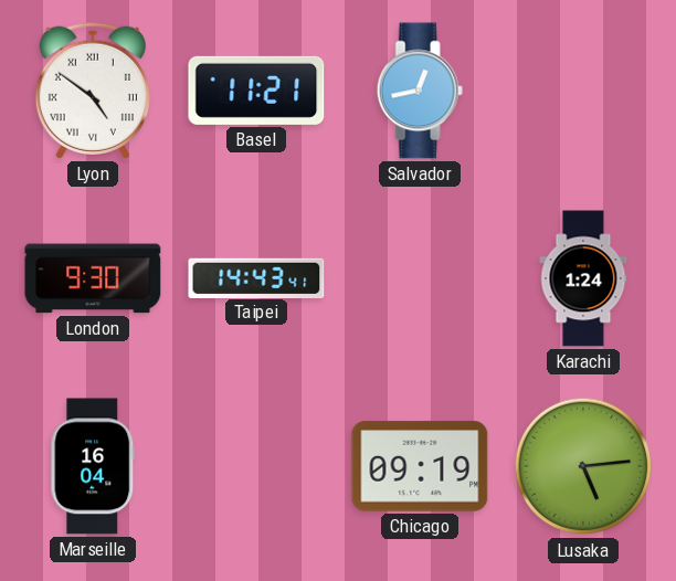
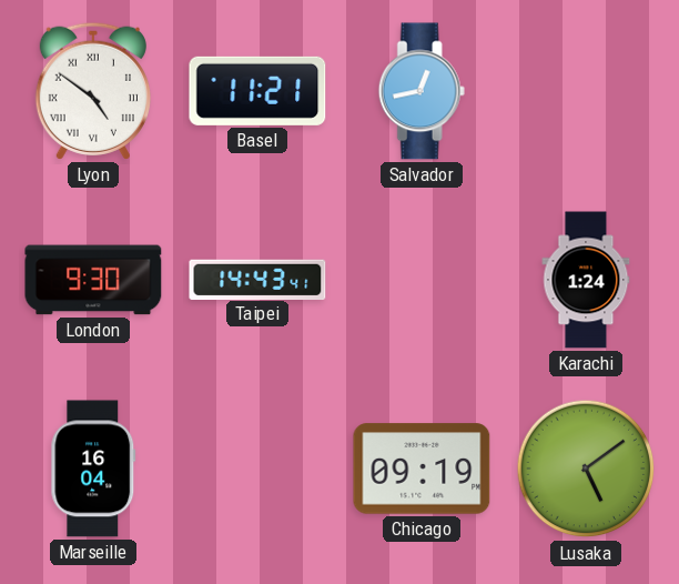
Lusaka: 5:14 -> 5:09
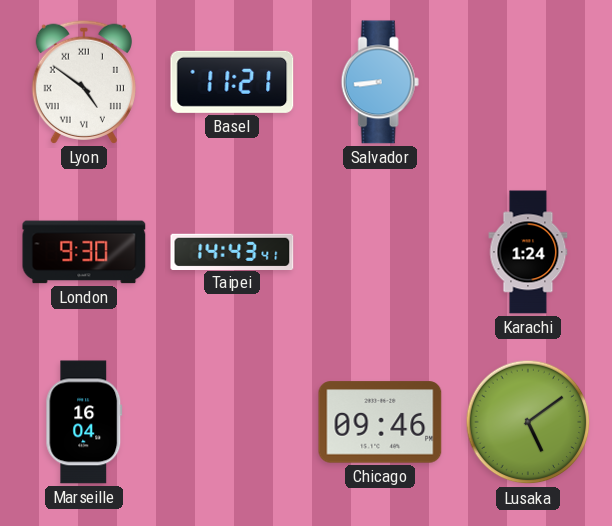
Salvador: 12:43 -> 8:44
Chicago: 09:19 -> 09:46
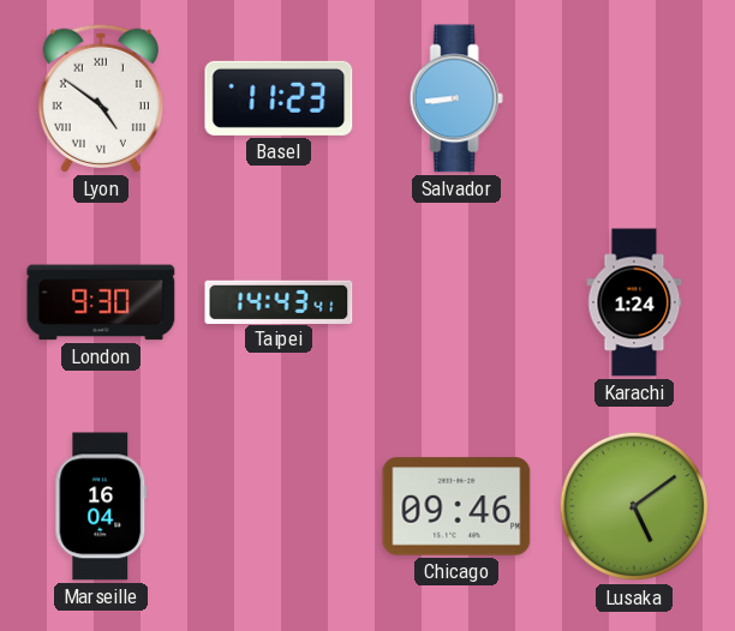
Basel: 11:21 -> 11:23
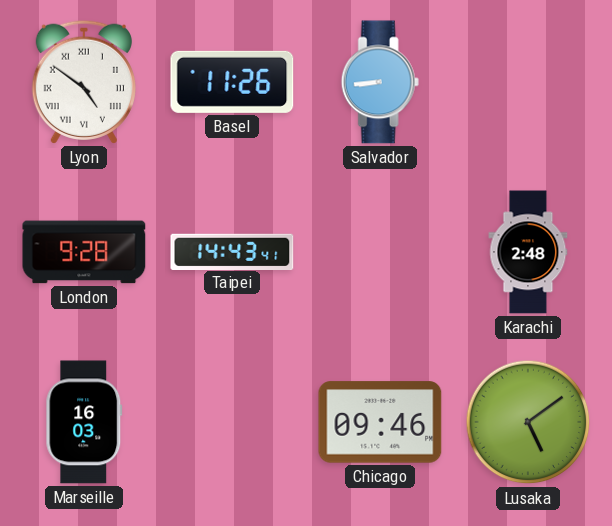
Basel: 11:23 -> 11:26
London: 9:30 -> 9:28
Karachi: 1:24 -> 2:48
Marseille: 16:04 -> 16:03
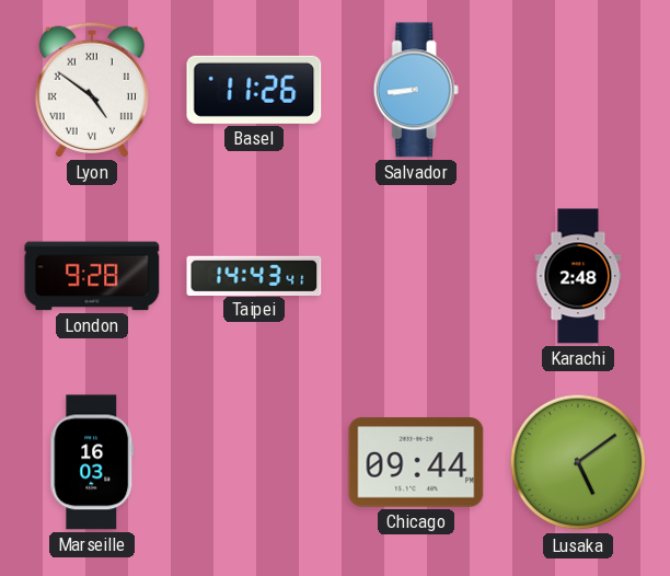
Chicago: 09:46 -> 09:44
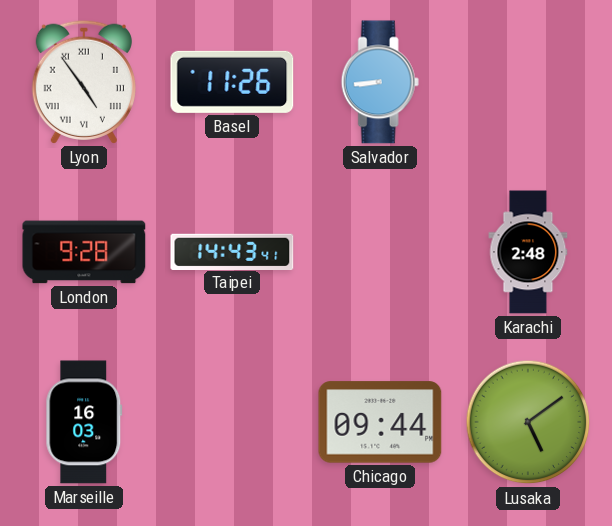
Lyon: 4:51 -> 4:54
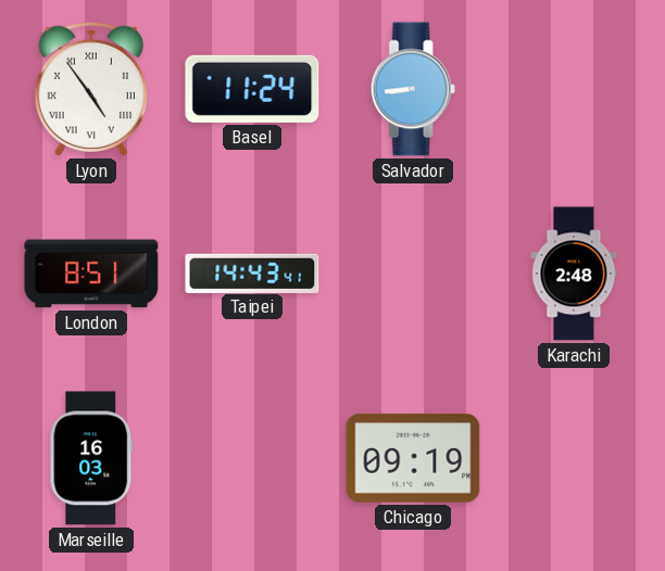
Basel: 11:26 -> 11:24
London: 9:28 -> 8:51
Chicago: 09:44 -> 09:19
Lusaka: 5:09 -> none
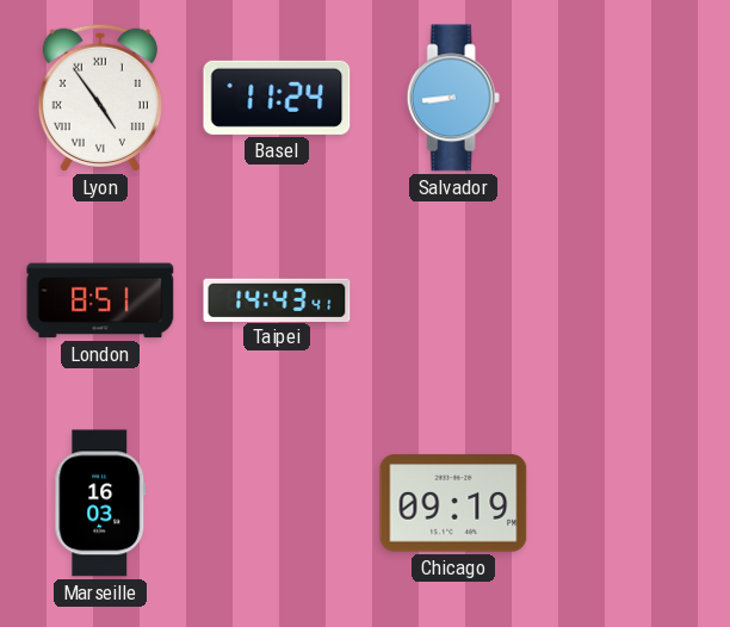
Karachi: 2:48 -> none
